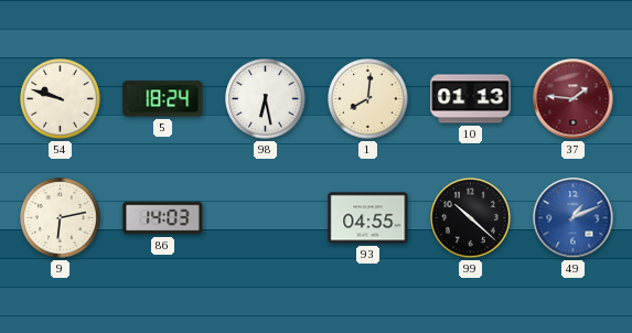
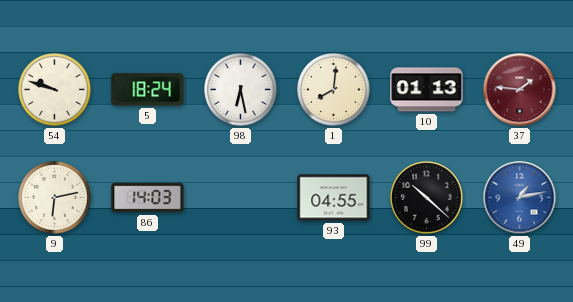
49: 1:11 -> 1:13
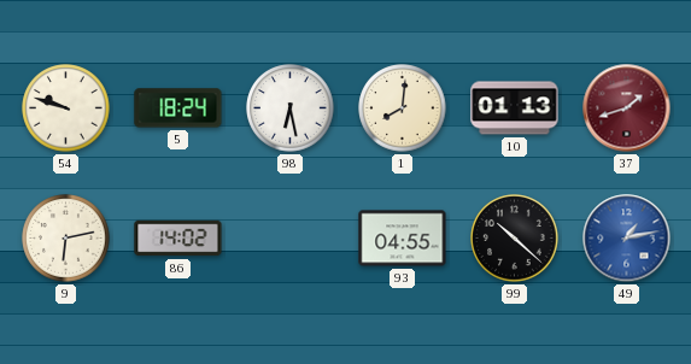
37: 1:46 -> 1:42
86: 14:03 -> 14:02
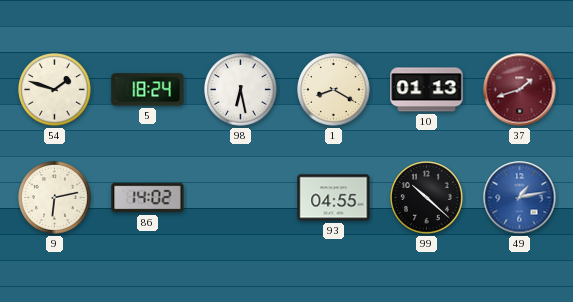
54: 9:48 -> 1:48
1: 8:01 -> 8:20
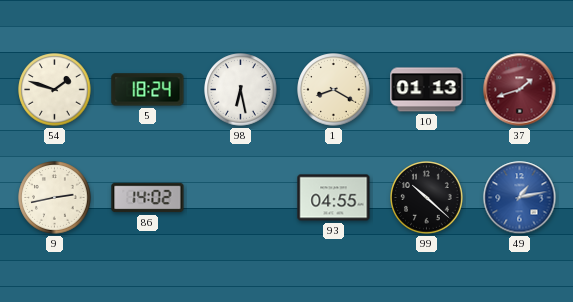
9: 6:13 -> 2:43
